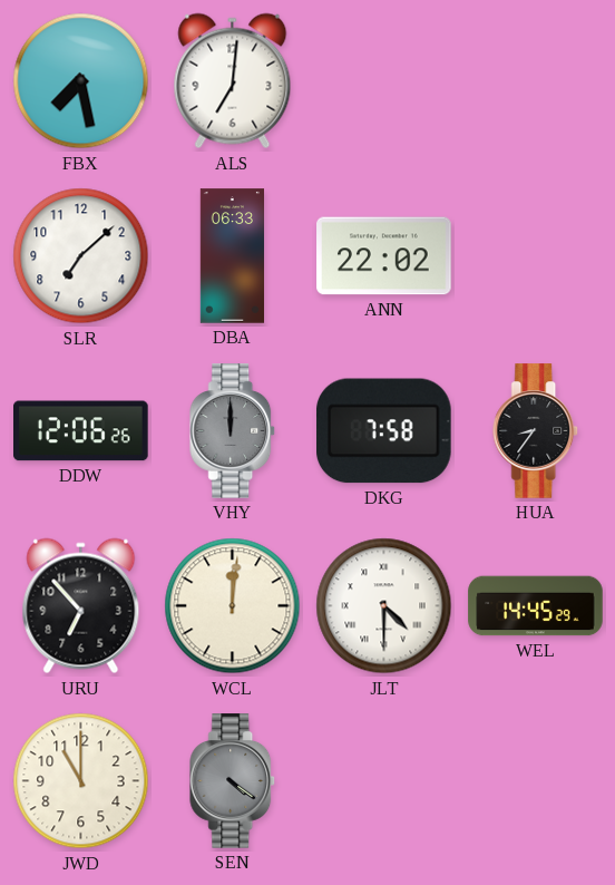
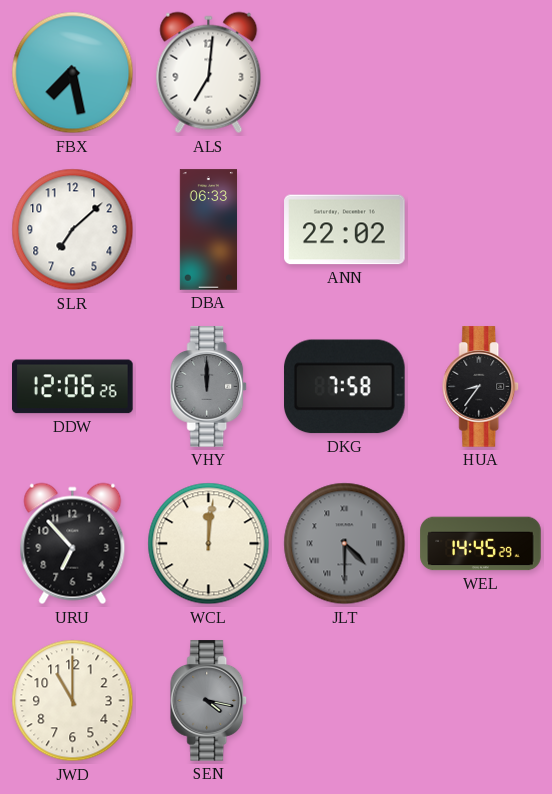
JLT dial: white -> grey
SEN: 4:21 -> 4:17
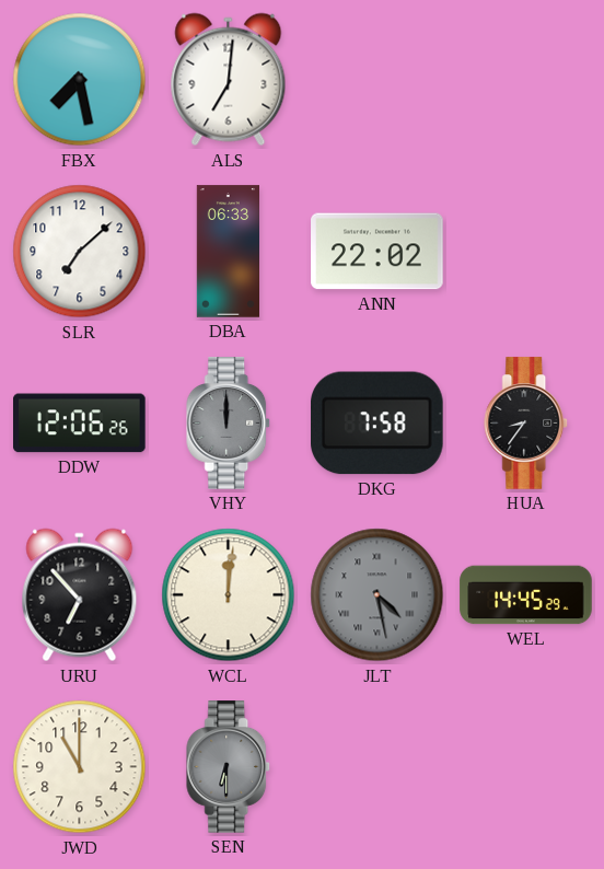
JLT: 4:30 -> 4:28
SEN: 4:17 -> 6:30
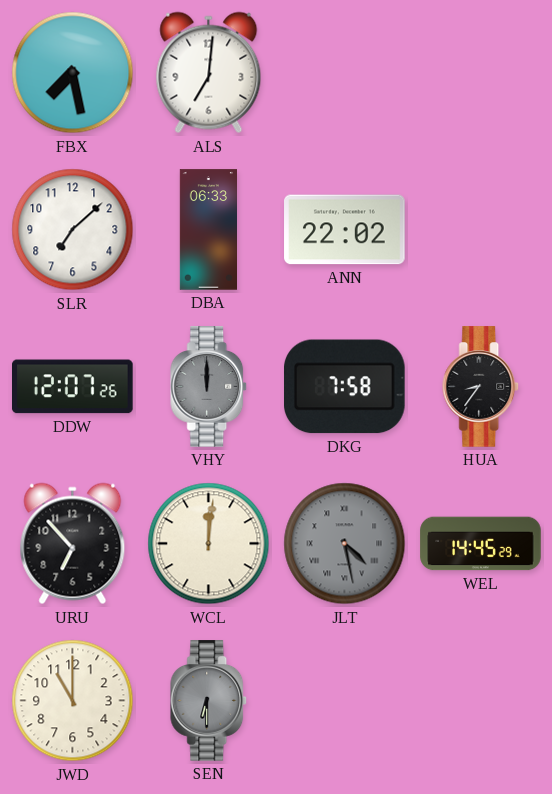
DDW: 12:06 -> 12:07
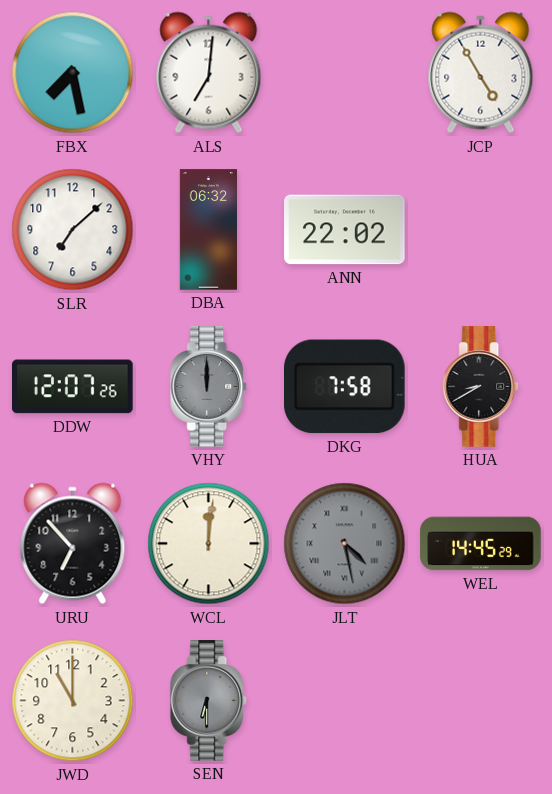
JCP: none -> 4:55
DBA: 06:33 -> 06:32
HUA: 8:36 -> 8:40
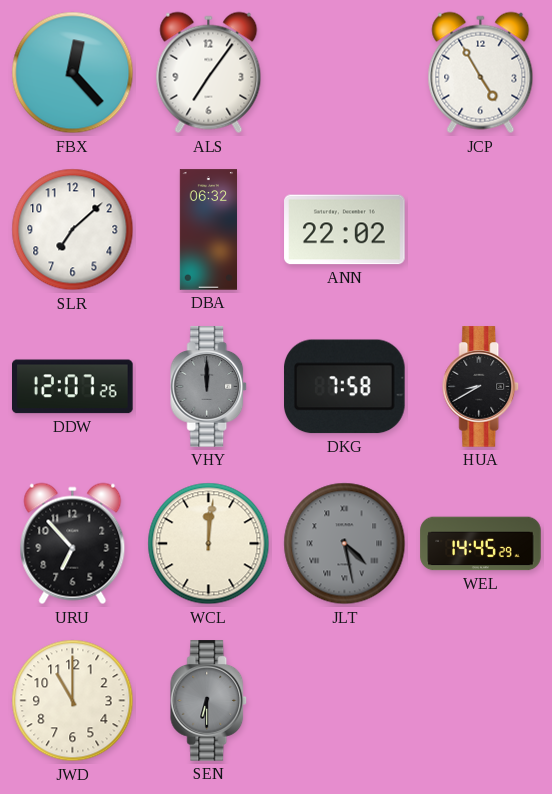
FBX: 7:28 -> 12:23
ALS: 7:01 -> 7:06
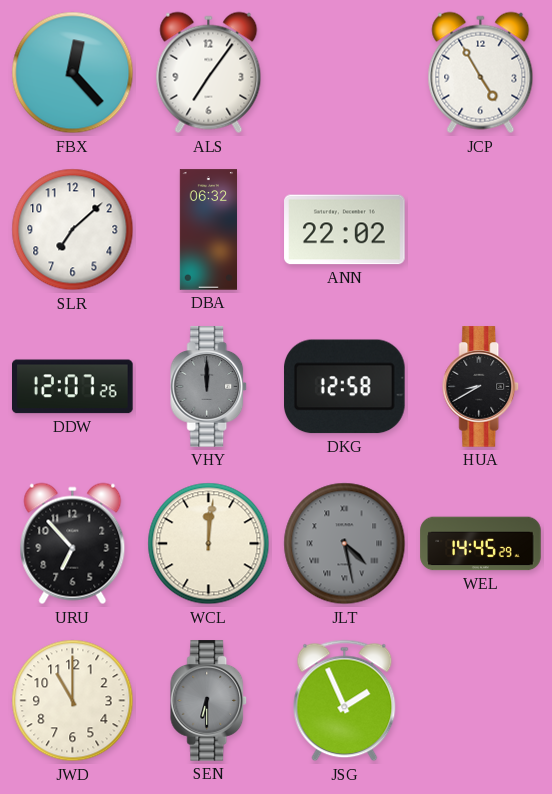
DKG: 7:58 -> 12:58
JSG: none -> 1:56
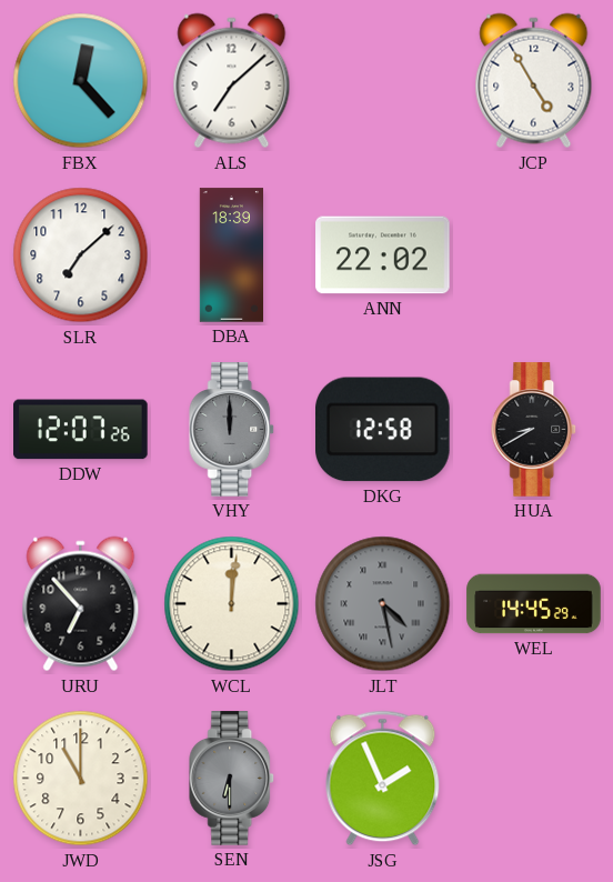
ALS: 7:06 -> 7:08
DBA: 06:32 -> 18:39
